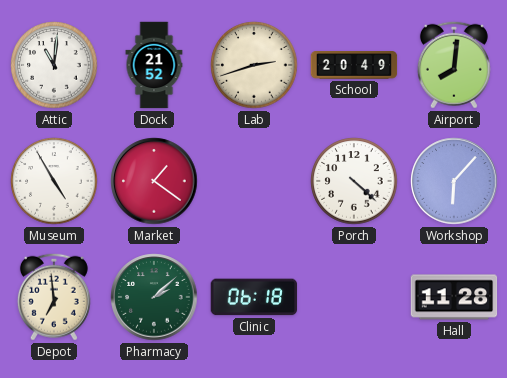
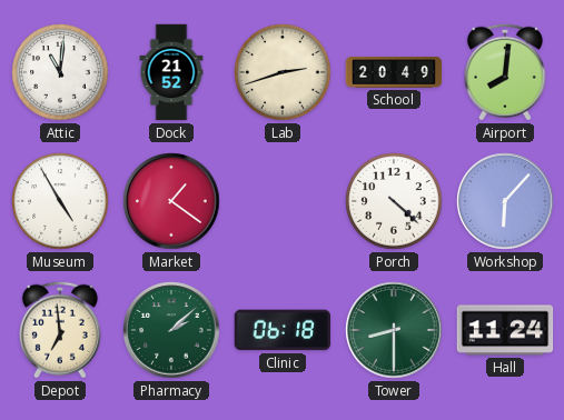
Tower: none -> 8:30
Hall: 11:28 -> 11:24
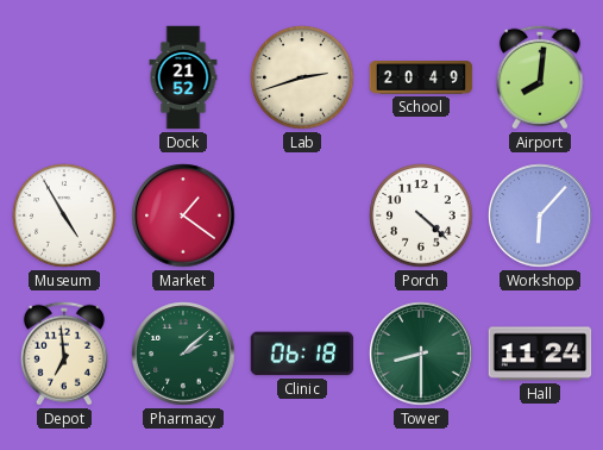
Attic: 11:01 -> none
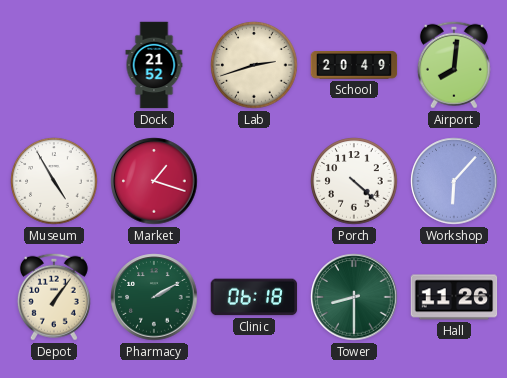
Market: 1:21 -> 1:18
Depot: 6:59 -> 1:06
Pharmacy: 2:08 -> 2:10
Hall: 11:24 -> 11:26
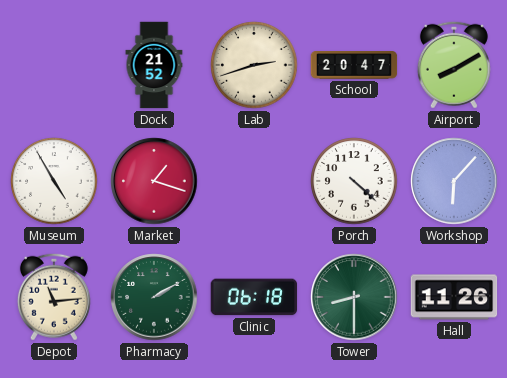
School: 20:49 -> 20:47
Airport: 8:01 -> 8:10
Depot: 1:06 -> 11:14
